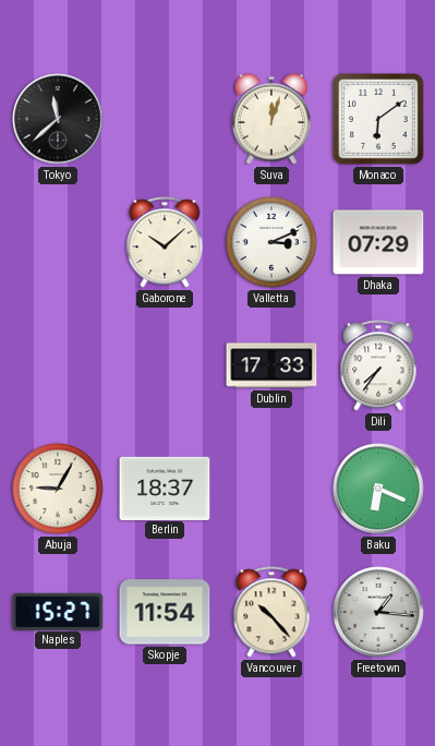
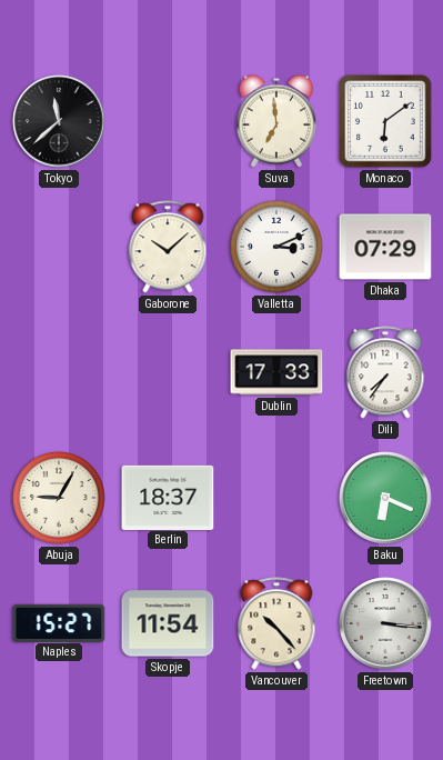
Suva: 12:03 -> 6:59
Freetown: 1:16 -> 3:16
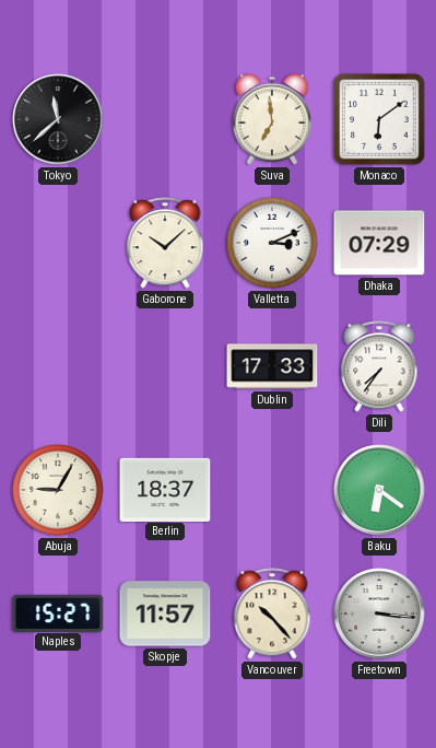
Baku: 6:19 -> 6:21
Skopje: 11:54 -> 11:57
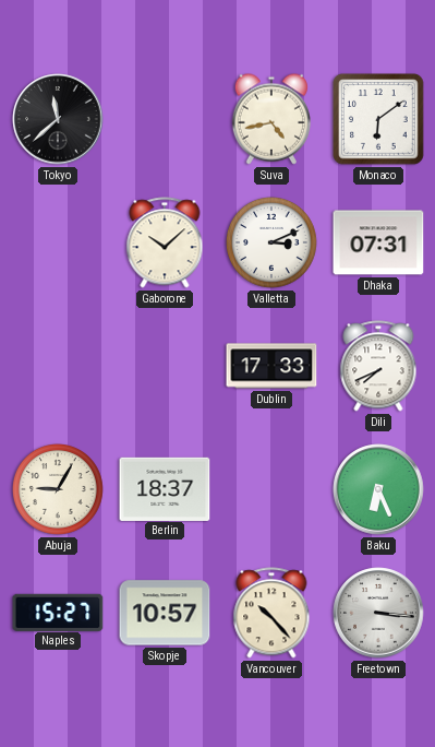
Suva: 6:59 -> 4:43
Dhaka: 07:29 -> 07:31
Dili: 7:36 -> 7:41
Baku: 6:21 -> 6:26
Skopje: 11:57 -> 10:57
